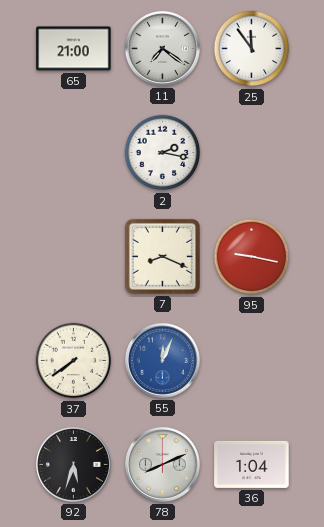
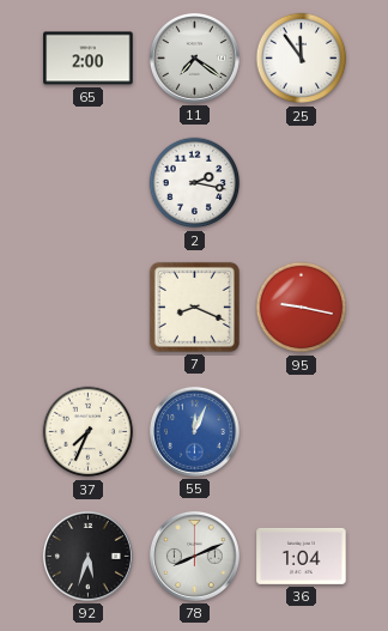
65: 21:00 -> 2:00
37: 7:39 -> 7:34
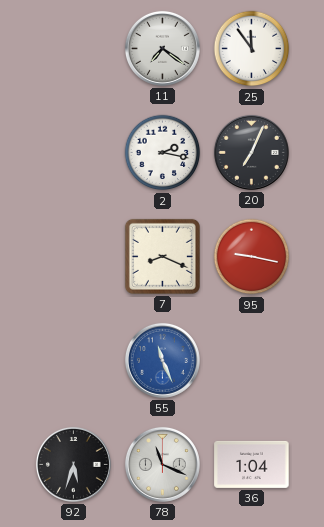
65: 2:00 -> none
20: none -> 7:04
37: 7:34 -> none
55: 12:04 -> 11:26
78: 8:11 -> 11:19
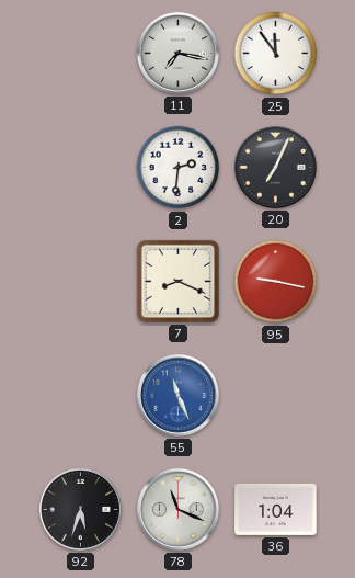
11: 7:21 -> 7:17
2: 2:17 -> 2:31
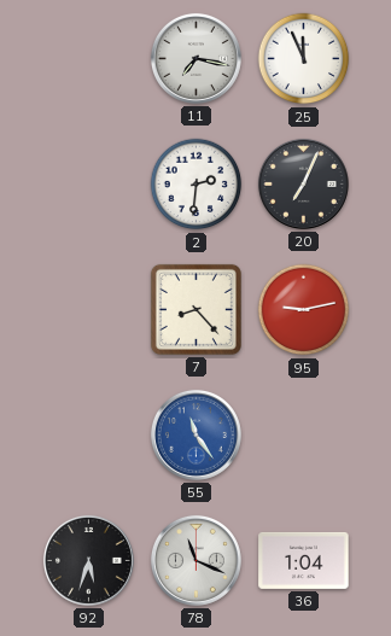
25: 11:54 -> 11:56
7: 8:19 -> 8:23
95: 9:17 -> 9:13
55: 11:26 -> 11:24
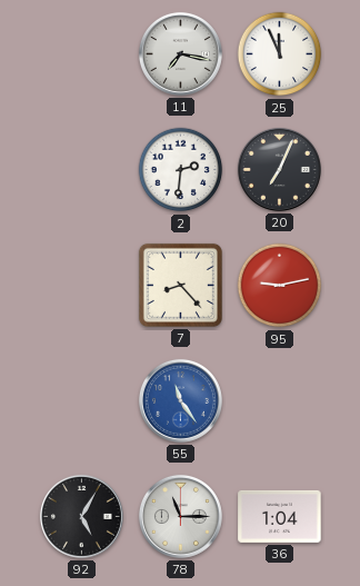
92: 5:33 -> 5:05
78: 11:19 -> 11:15
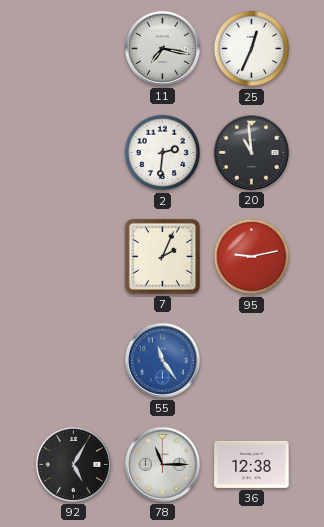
25: 11:56 -> 12:34
20: 7:04 -> 10:59
7: 8:23 -> 2:04
36: 1:04 -> 12:38
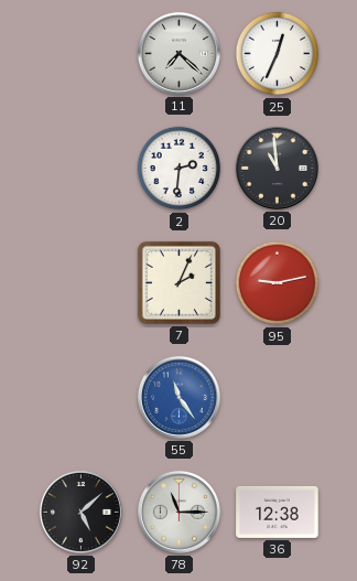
11: 7:17 -> 7:22
92: 5:05 -> 5:08
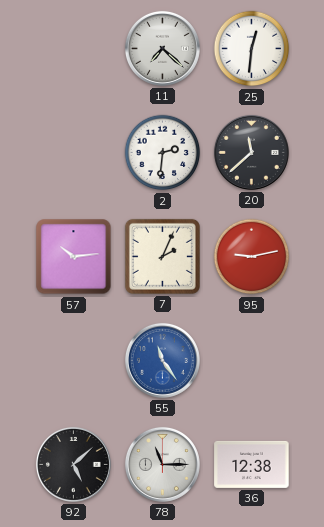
25: 12:34 -> 12:31
20: 10:59 -> 11:38
57: none -> 10:14
